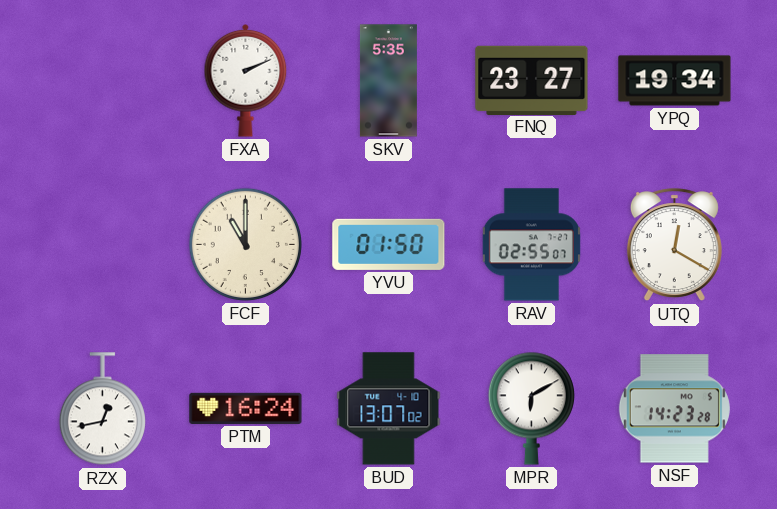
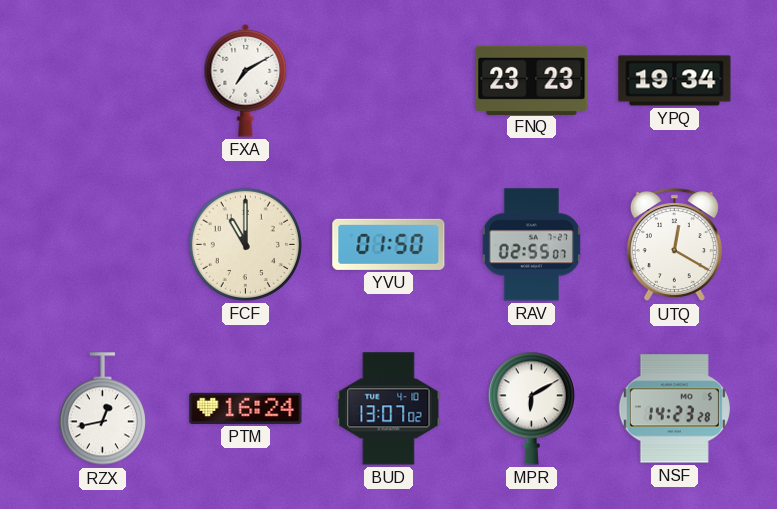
FXA: 2:11 -> 7:10
SKV: 5:35 -> none
FNQ: 23:27 -> 23:23
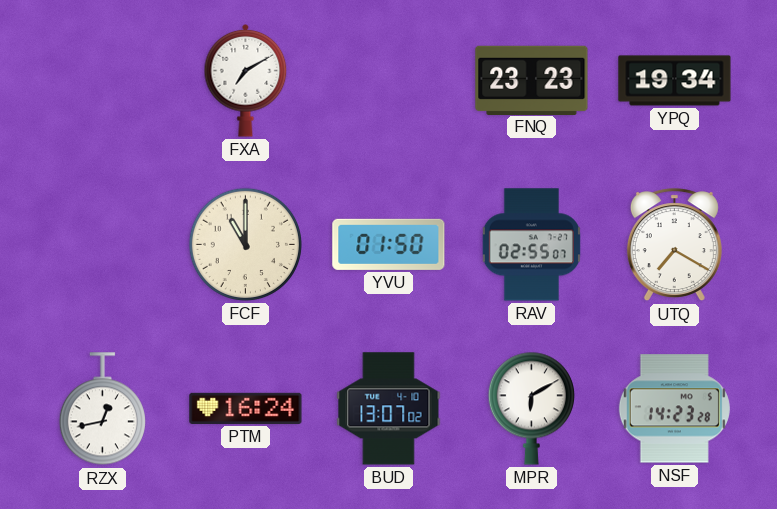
UTQ: 12:20 -> 7:20
